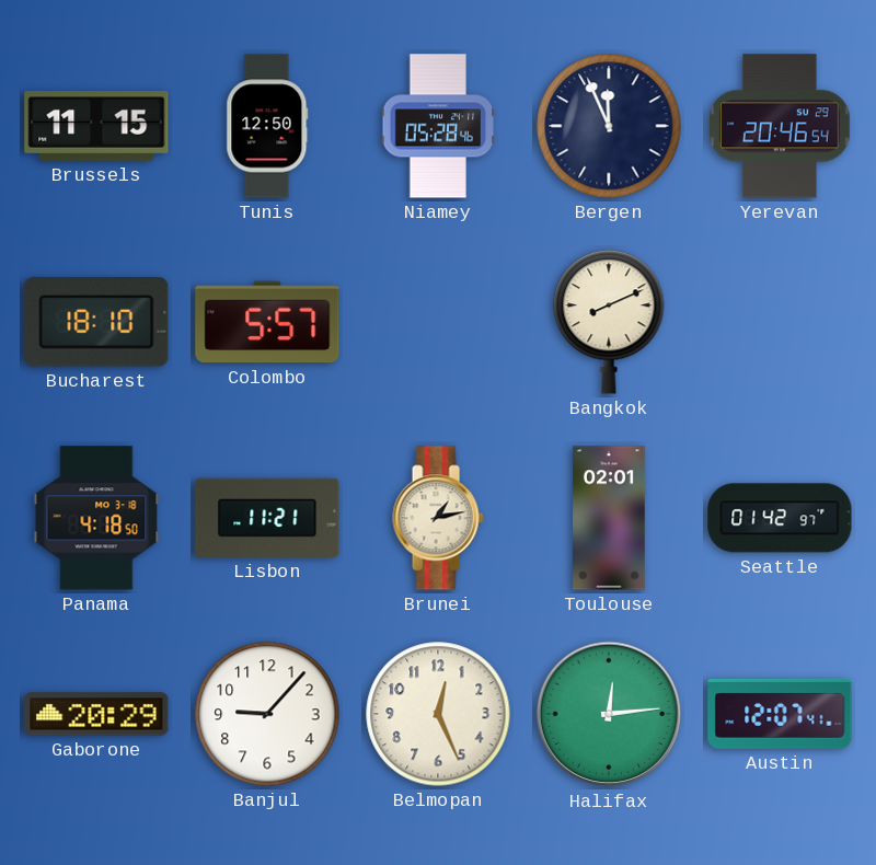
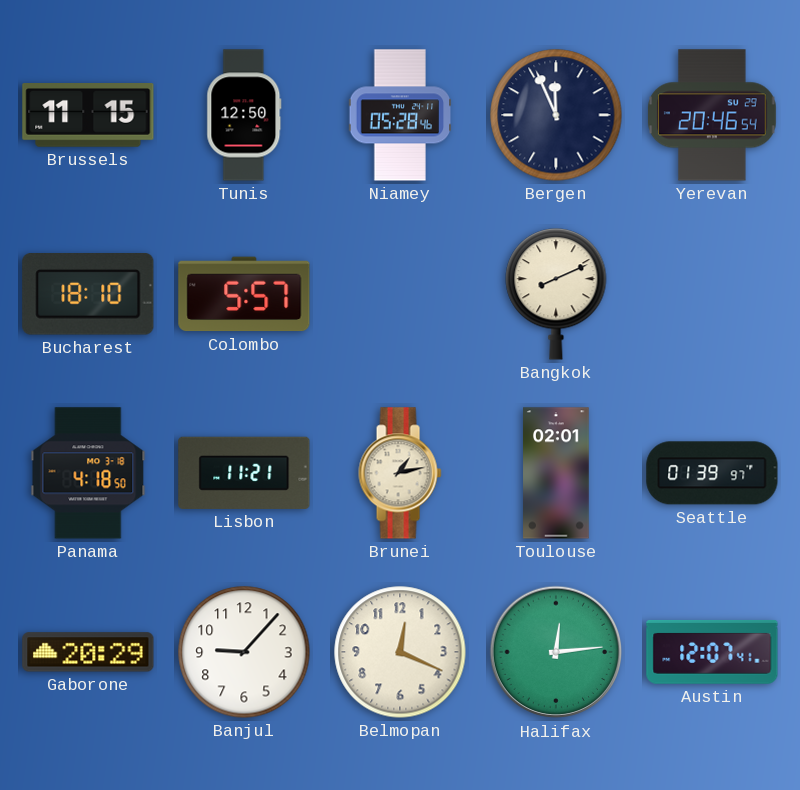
Seattle: 01:42 -> 01:39
Belmopan: 12:26 -> 12:19
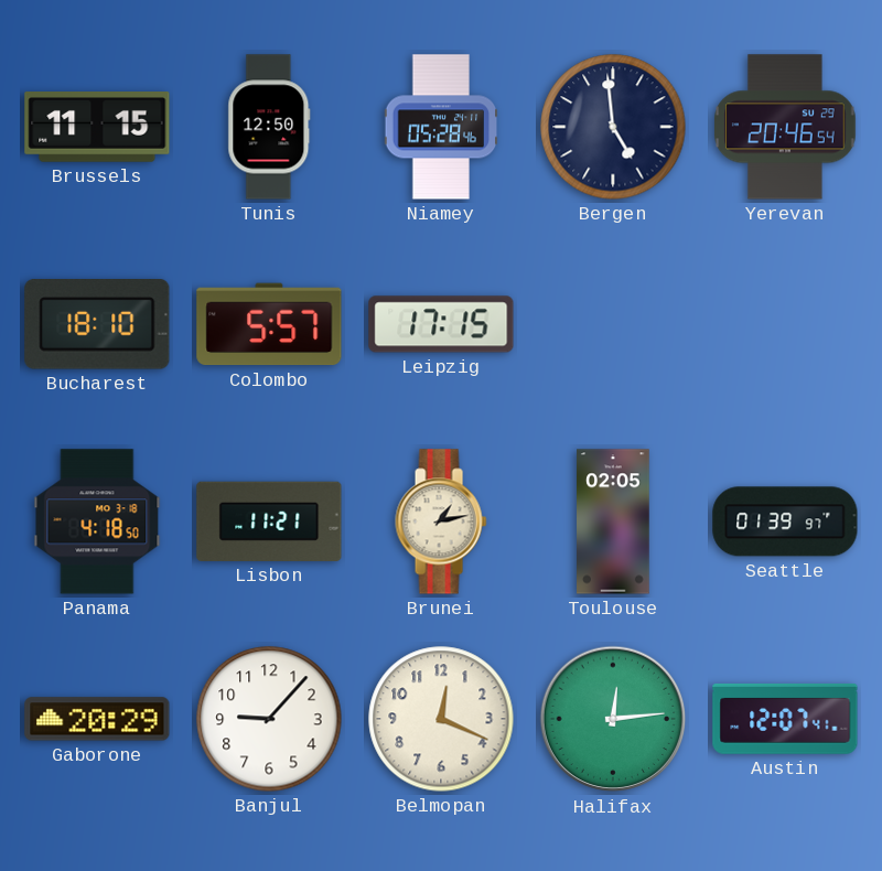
Bergen: 11:56 -> 4:59
Leipzig: none -> 17:15
Bangkok: 8:11 -> none
Toulouse: 02:01 -> 02:05
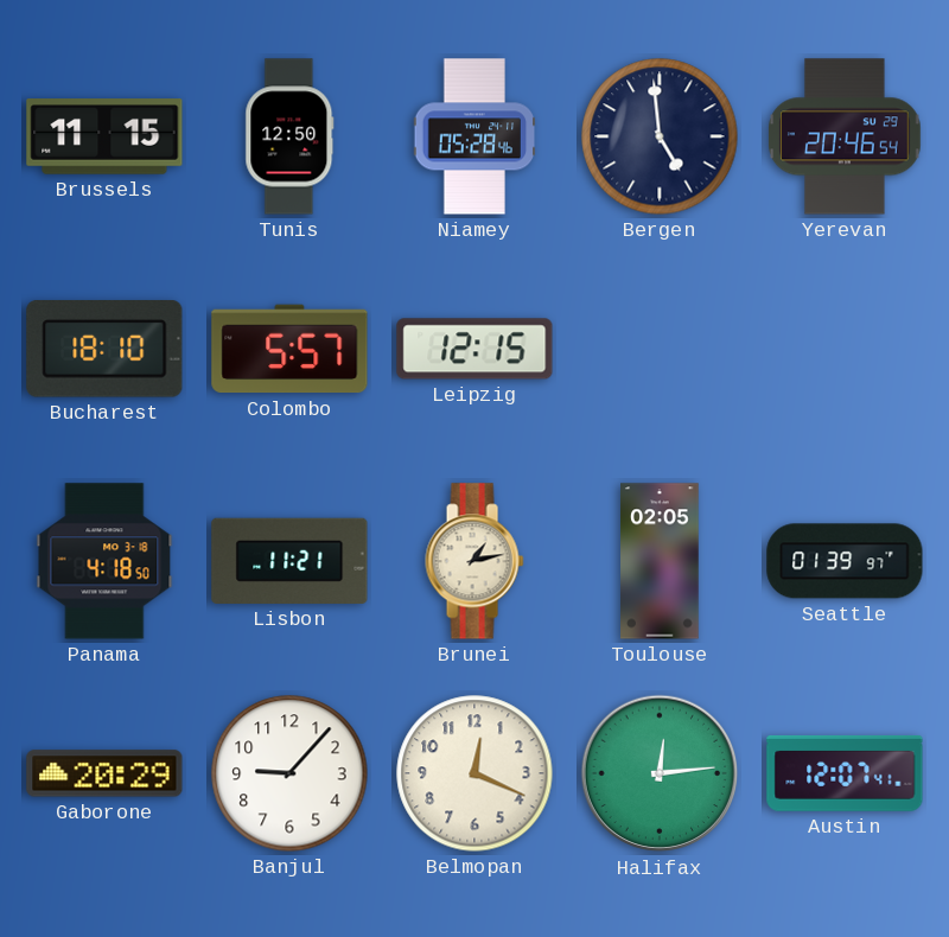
Leipzig: 17:15 -> 12:15
